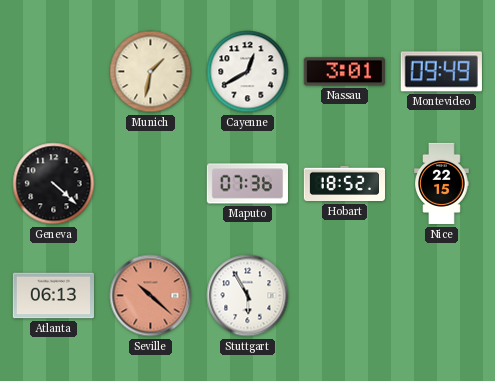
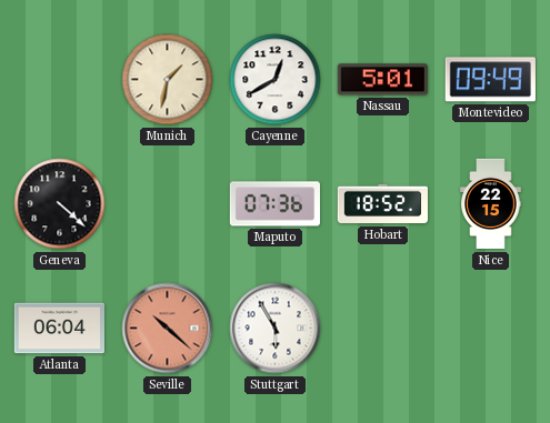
Nassau: 3:01 -> 5:01
Atlanta: 06:13 -> 06:04
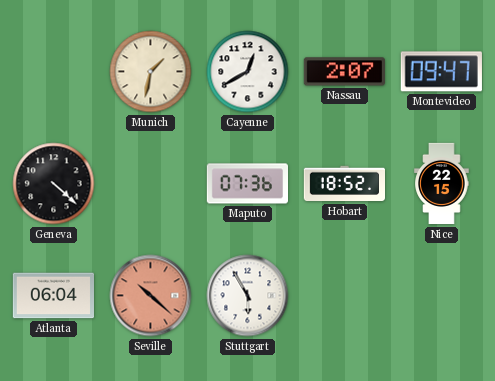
Nassau: 5:01 -> 2:07
Montevideo: 09:49 -> 09:47
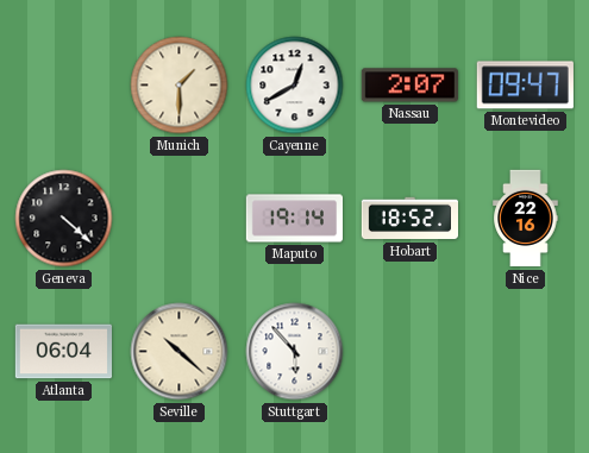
Munich: 1:32 -> 1:30
Maputo: 07:36 -> 19:14
Nice: 22:15 -> 22:16
Seville dial: salmon -> cream
Stuttgart: 5:55 -> 5:53
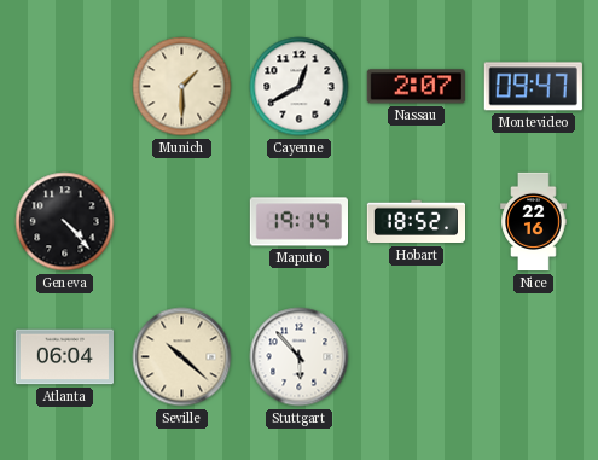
Geneva: 4:22 -> 4:23
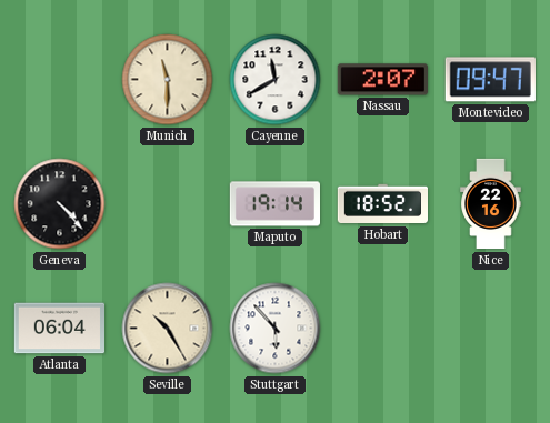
Munich: 1:30 -> 11:30
Cayenne: 12:40 -> 11:40
Seville: 10:22 -> 10:25
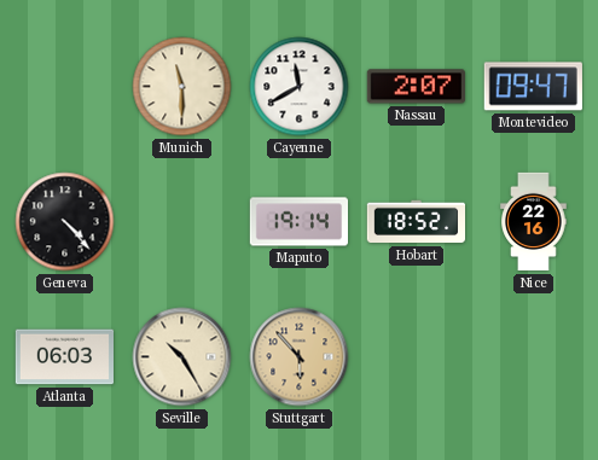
Atlanta: 06:04 -> 06:03
Stuttgart dial: white -> champagne
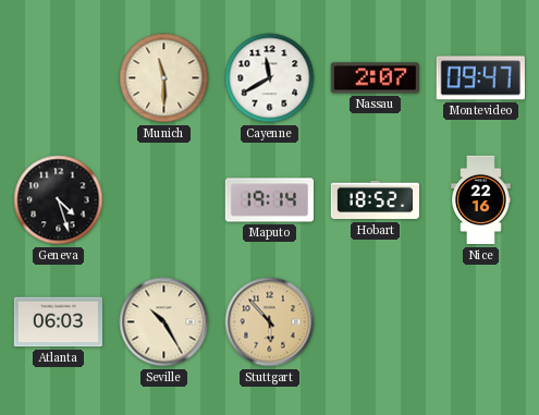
Geneva: 4:23 -> 4:27
